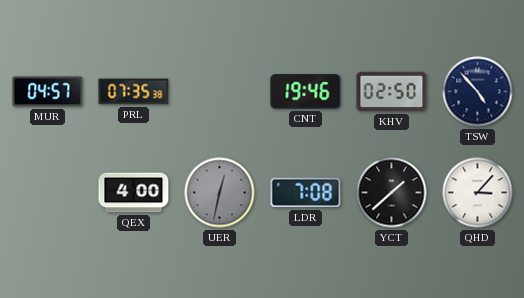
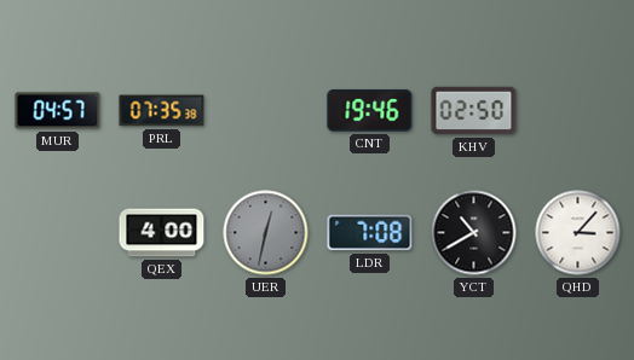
TSW: 4:53 -> none
YCT: 1:38 -> 10:40
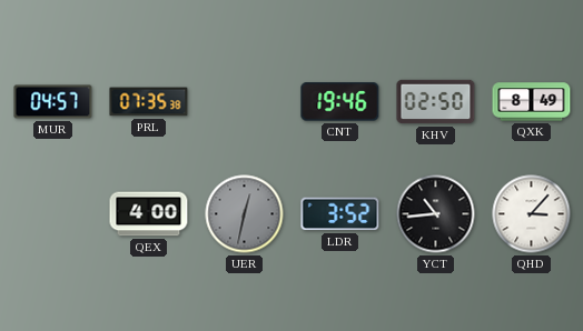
QXK: none -> 8:49
LDR: 7:08 -> 3:52
YCT: 10:40 -> 10:44
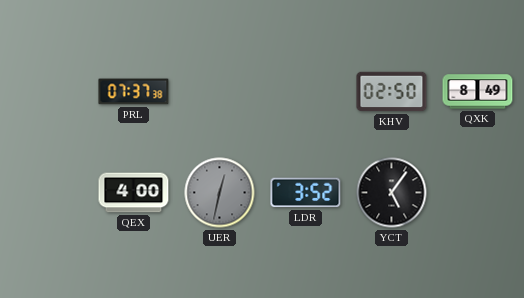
MUR: 04:57 -> none
PRL: 07:35 -> 07:37
CNT: 19:46 -> none
YCT: 10:44 -> 5:06
QHD: 3:07 -> none
